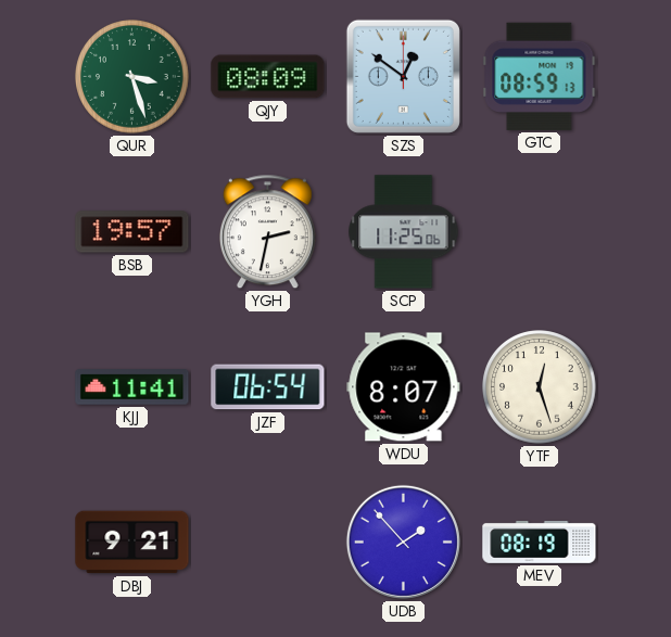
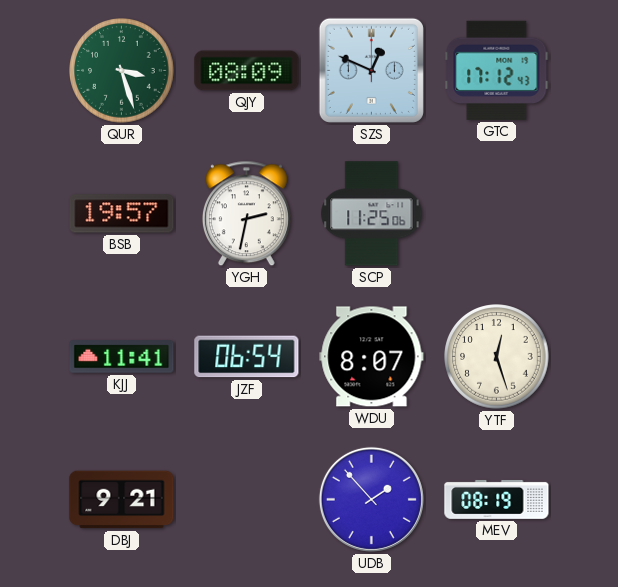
SZS: 12:51 -> 12:49
GTC: 08:59 -> 17:12
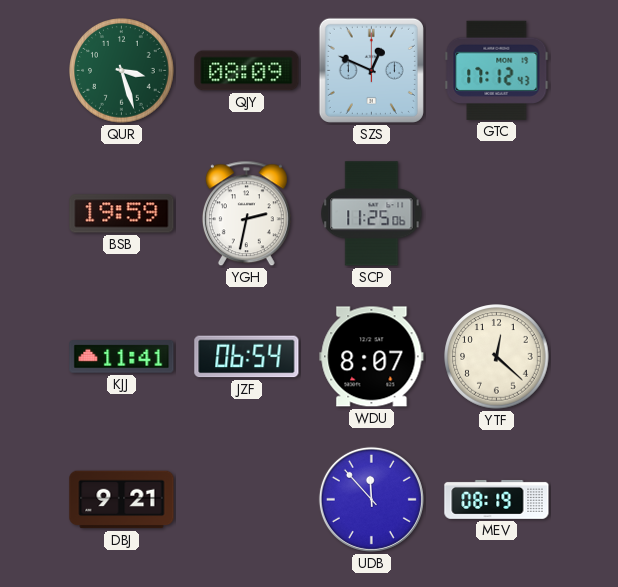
BSB: 19:57 -> 19:59
YTF: 12:27 -> 12:22
UDB: 1:53 -> 11:53
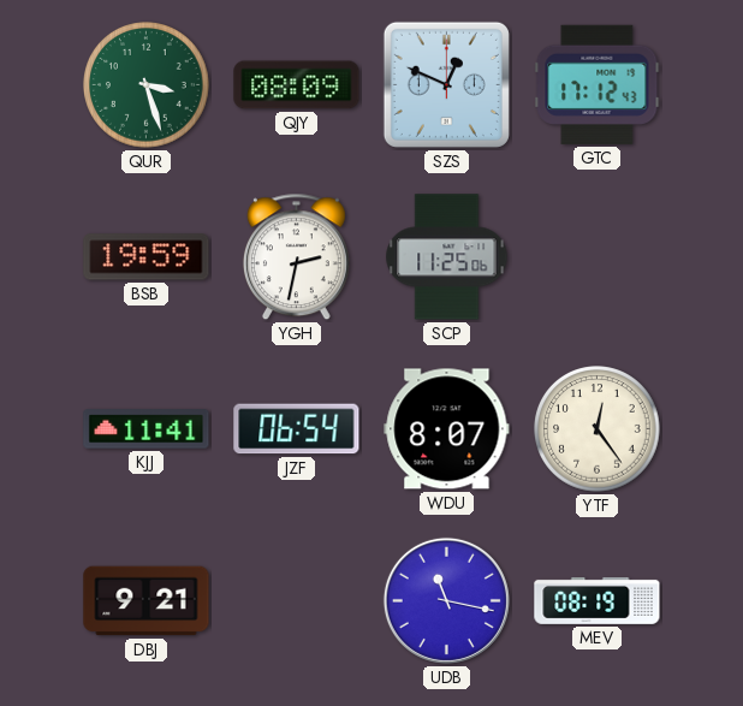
YTF: 12:22 -> 12:24
UDB: 11:53 -> 11:17
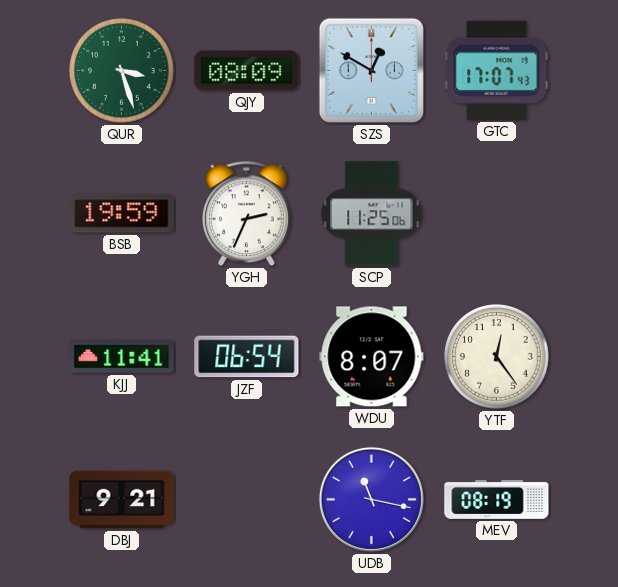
SZS: 12:49 -> 12:50
GTC: 17:12 -> 17:07
YGH: 2:32 -> 2:34
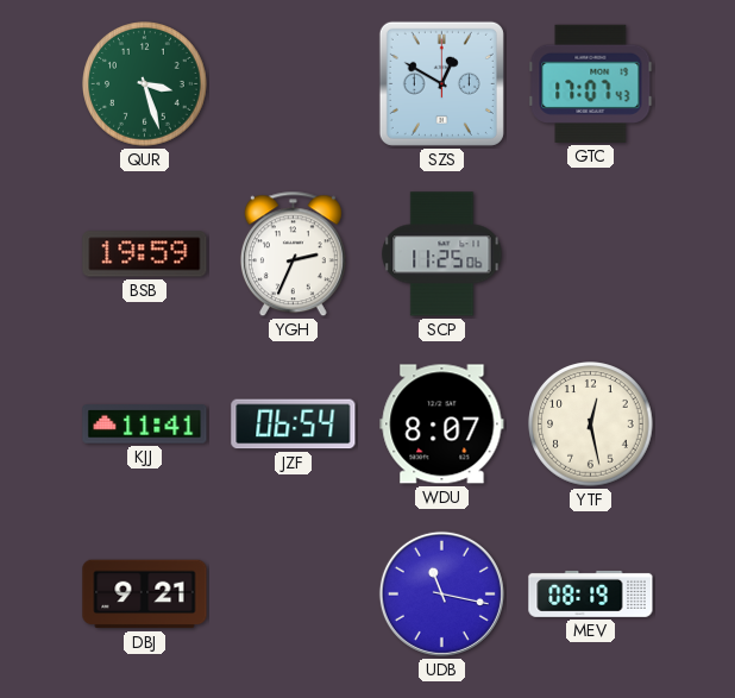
QJY: 08:09 -> none
YTF: 12:24 -> 12:28
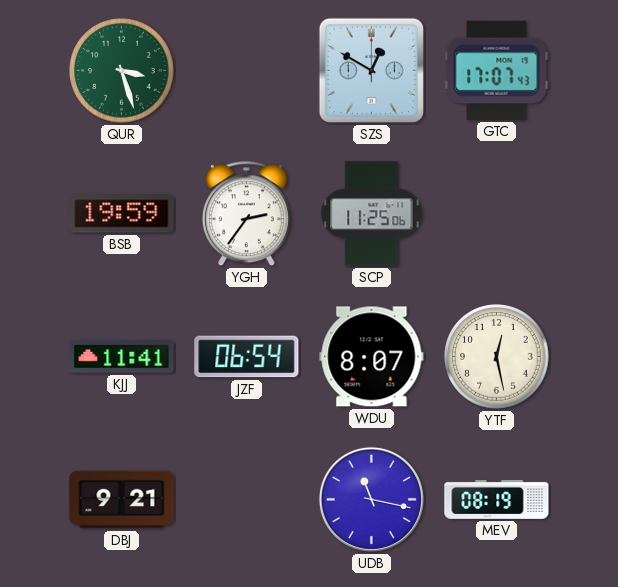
YGH: 2:34 -> 2:36
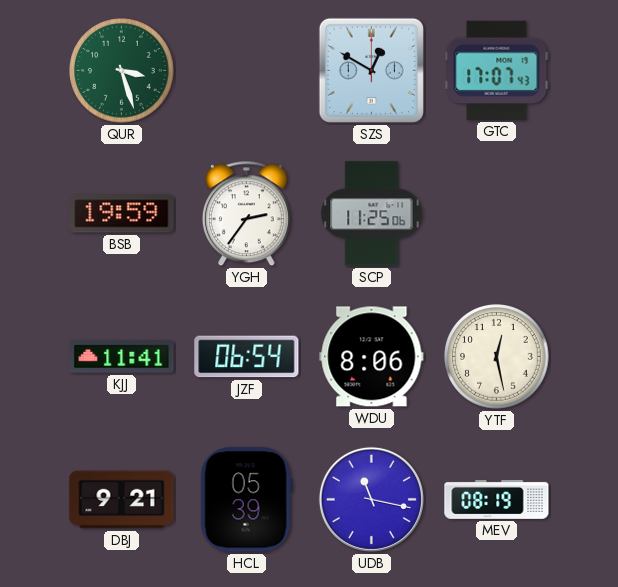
WDU: 8:07 -> 8:06
HCL: none -> 05:39
